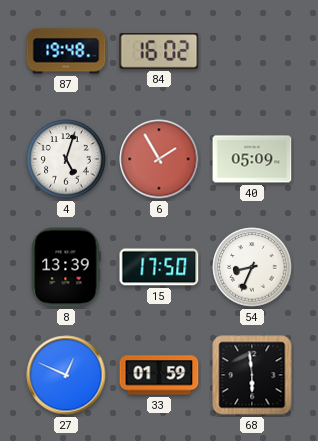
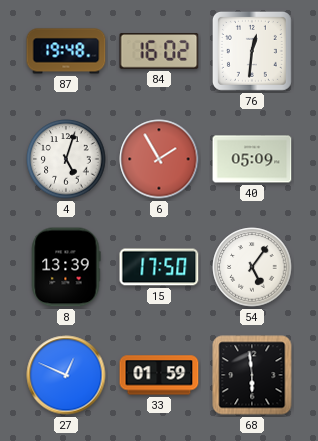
76: none -> 12:31
54: 8:34 -> 5:06
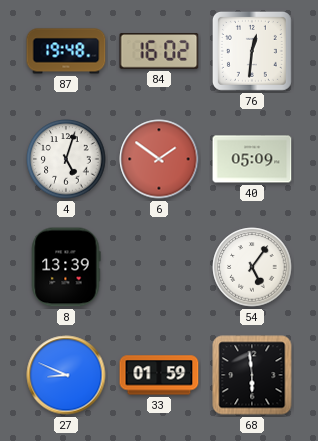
6: 1:55 -> 1:51
15: 17:50 -> none
27: 12:49 -> 8:49
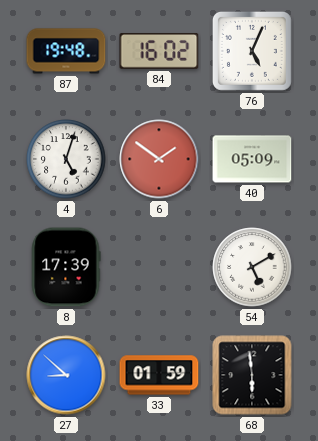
76: 12:31 -> 5:04
8: 13:39 -> 17:39
54: 5:06 -> 5:10
27: 8:49 -> 8:52
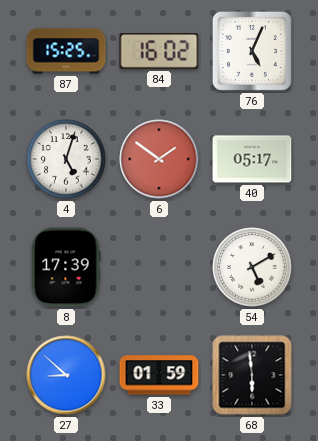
87: 19:48 -> 15:25
40: 05:09 -> 05:17
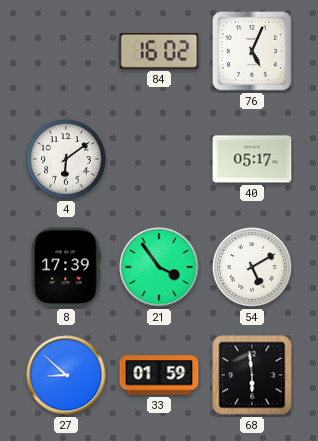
87: 15:25 -> none
4: 5:03 -> 6:09
6: 1:51 -> none
21: none -> 3:54
